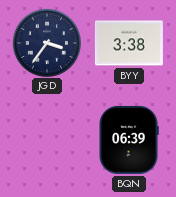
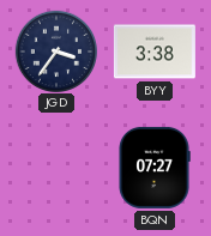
BQN: 06:39 -> 07:27
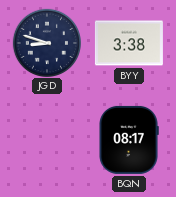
JGD: 3:36 -> 8:48
BQN: 07:27 -> 08:17
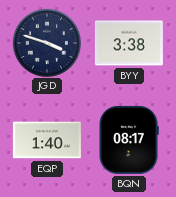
JGD: 8:48 -> 3:48
EQP: none -> 1:40
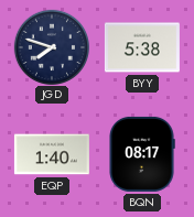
JGD: 3:48 -> 7:48
BYY: 3:38 -> 5:38
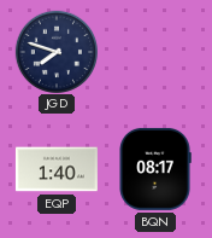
BYY: 5:38 -> none
